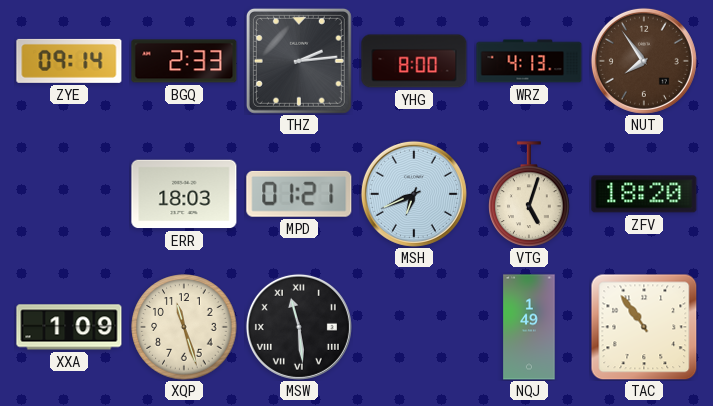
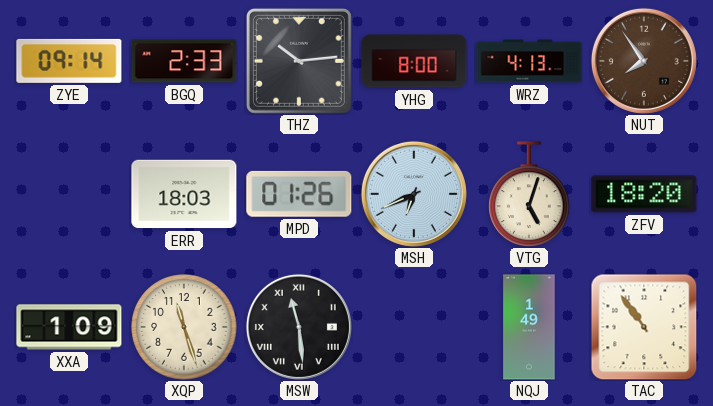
THZ: 2:14 -> 10:14
MPD: 01:21 -> 01:26
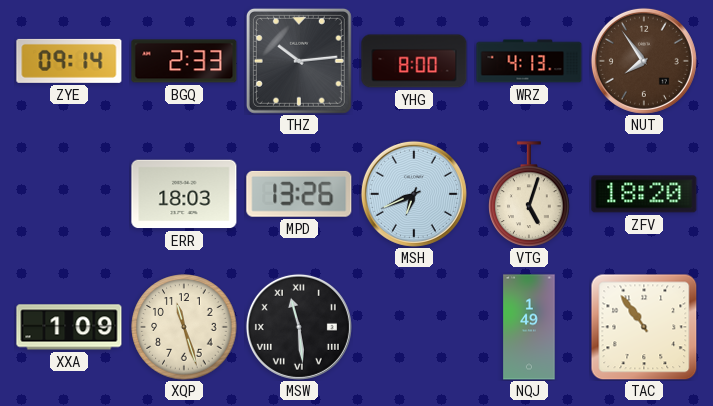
MPD: 01:26 -> 13:26
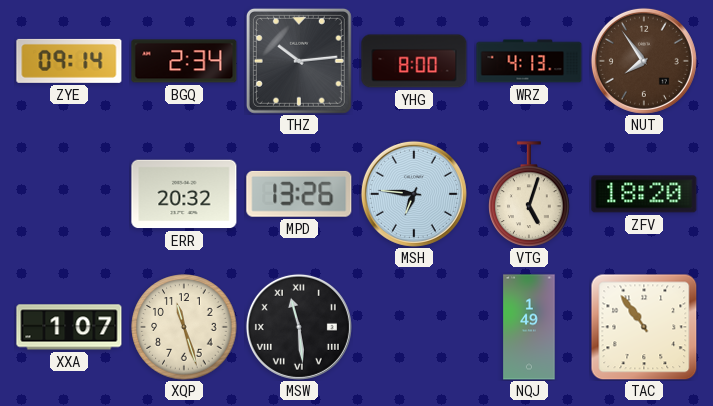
BGQ: 2:33 -> 2:34
ERR: 18:03 -> 20:32
MSH: 6:41 -> 6:46
XXA: 1:09 -> 1:07
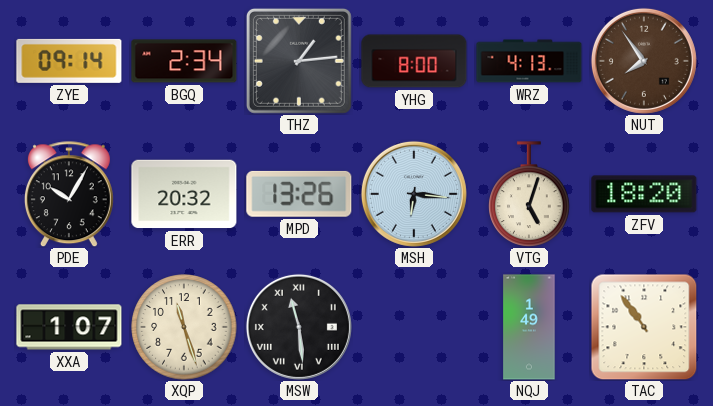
THZ: 10:14 -> 1:14
PDE: none -> 10:05
MSH: 6:46 -> 6:16
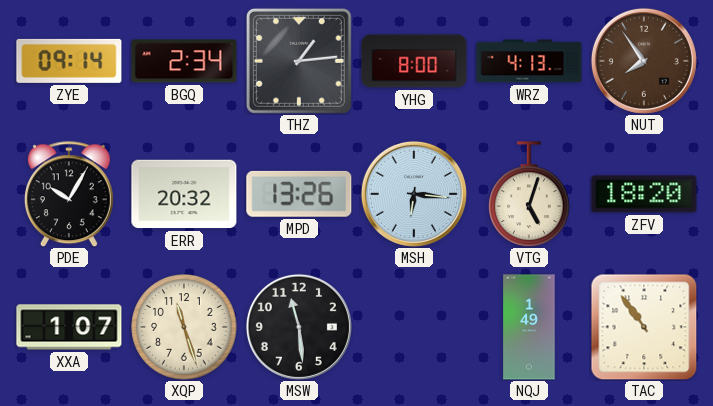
MSW numerals: Roman -> Arabic
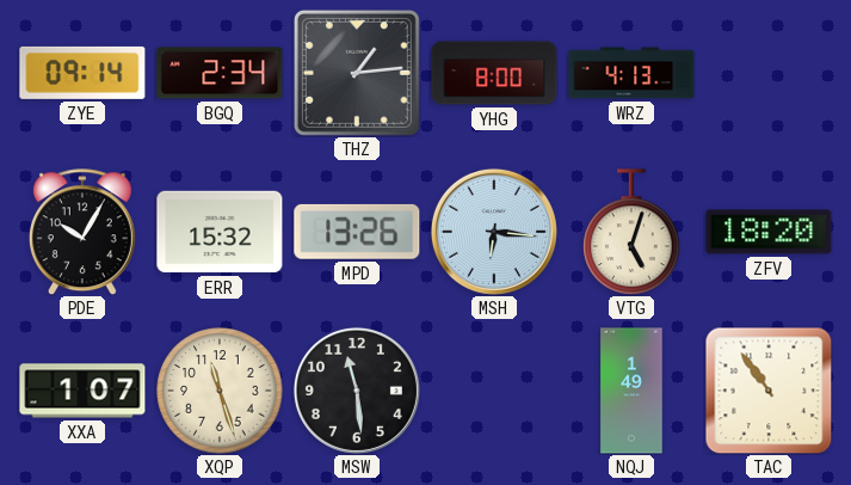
NUT: 7:54 -> none
ERR: 20:32 -> 15:32
